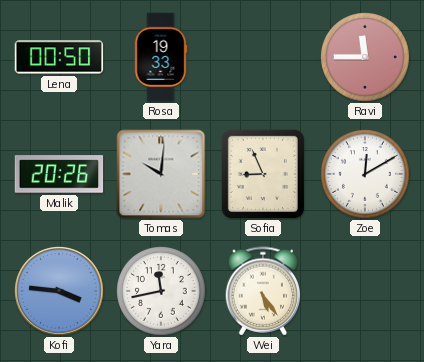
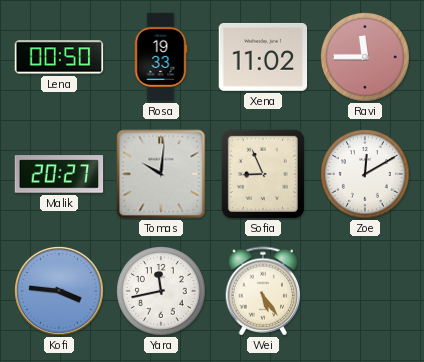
Xena: none -> 11:02
Malik: 20:26 -> 20:27
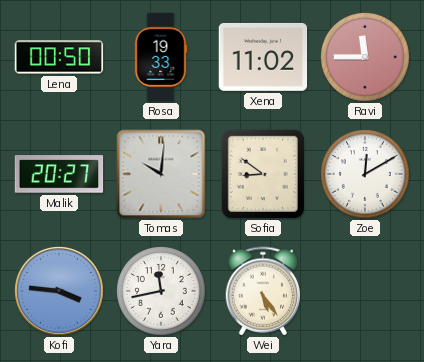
Sofia: 8:56 -> 8:51
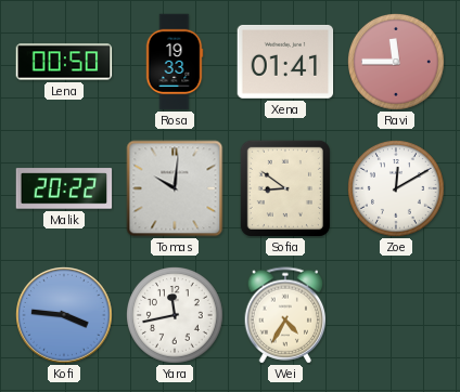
Xena: 11:02 -> 01:41
Malik: 20:27 -> 20:22
Wei: 5:24 -> 4:35
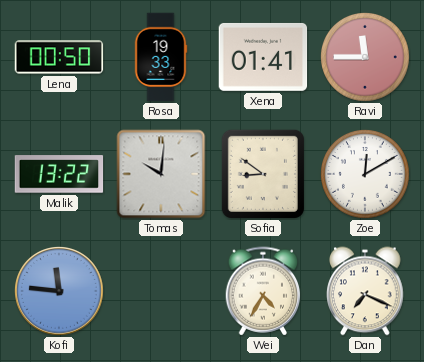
Malik: 20:22 -> 13:22
Kofi: 3:46 -> 11:46
Yara: 11:43 -> none
Dan: none -> 7:19
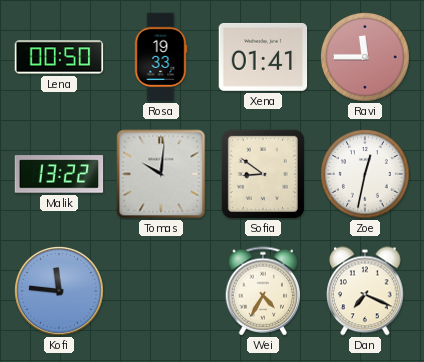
Zoe: 12:10 -> 12:32
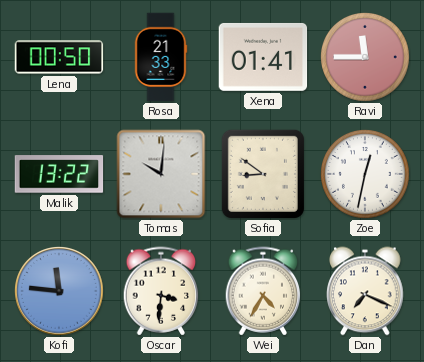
Rosa: 19:33 -> 21:33
Oscar: none -> 3:31
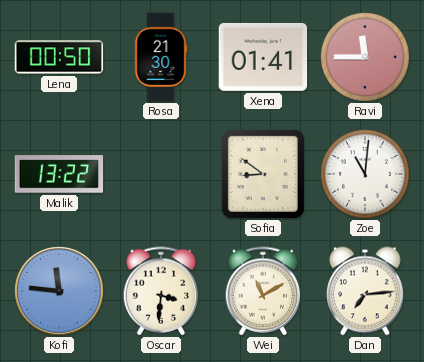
Rosa: 21:33 -> 21:30
Tomas: 10:01 -> none
Zoe: 12:32 -> 11:01
Wei: 4:35 -> 11:10
Dan: 7:19 -> 7:14
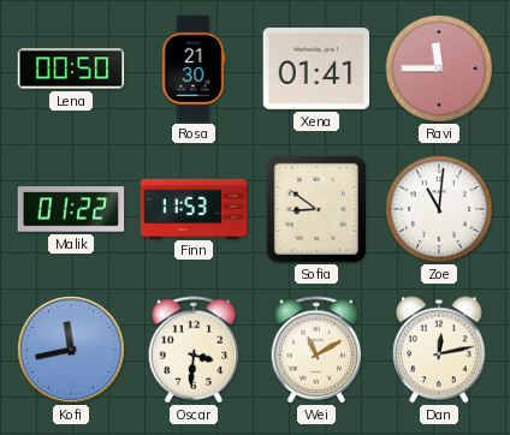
Malik: 13:22 -> 01:22
Finn: none -> 11:53
Kofi: 11:46 -> 11:43
Dan: 7:14 -> 12:13
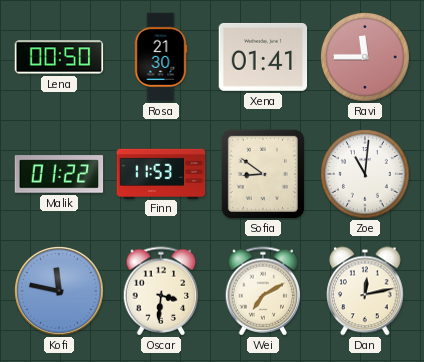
Kofi: 11:43 -> 11:47
Wei: 11:10 -> 7:10
